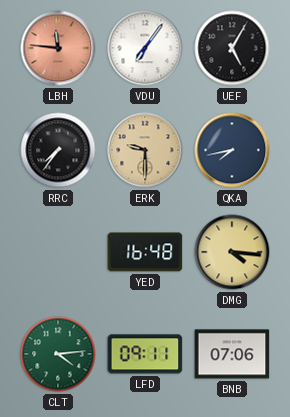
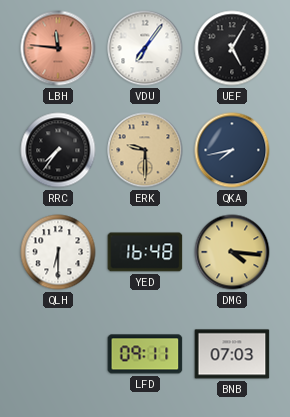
QLH: none -> 6:30
CLT: 4:14 -> none
BNB: 07:06 -> 07:03
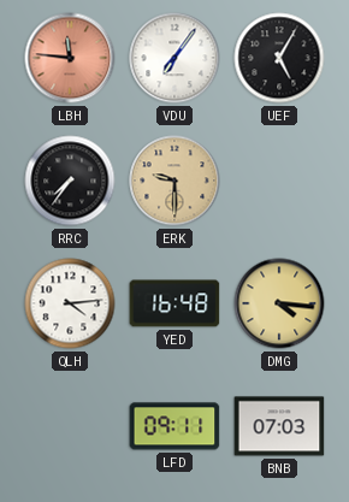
QKA: 7:43 -> none
QLH: 6:30 -> 4:14
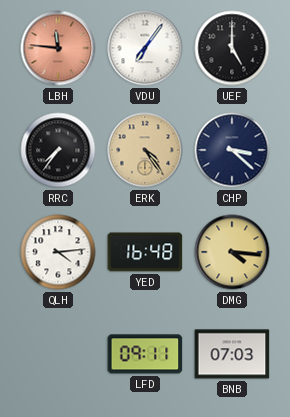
UEF: 5:05 -> 5:00
ERK: 9:30 -> 4:24
CHP: none -> 3:22
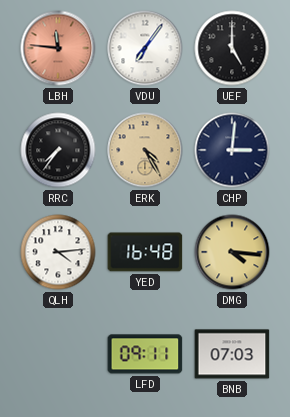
ERK: 4:24 -> 4:25
CHP: 3:22 -> 3:01
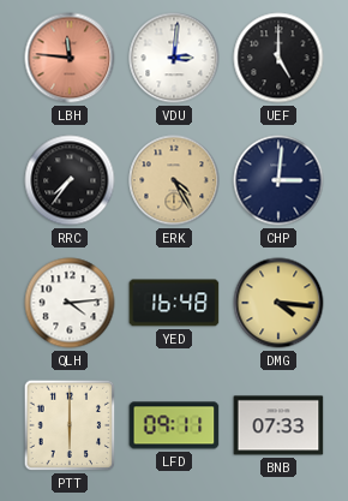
VDU: 7:06 -> 3:01
PTT: none -> 6:00
BNB: 07:03 -> 07:33
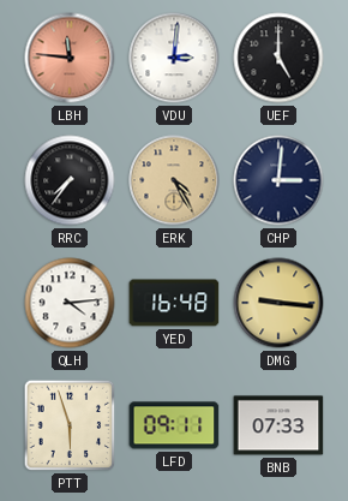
DMG: 4:16 -> 9:16
PTT: 6:00 -> 5:57
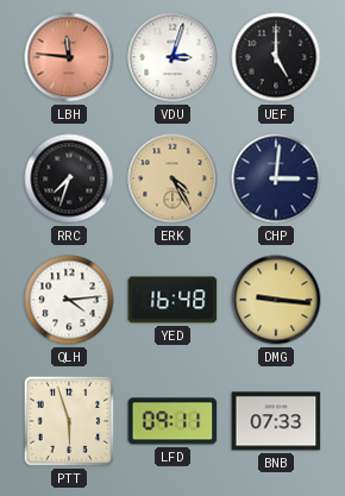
VDU: 3:01 -> 3:03
RRC: 7:36 -> 7:33
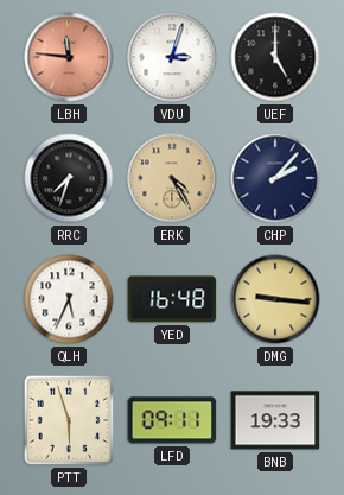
CHP: 3:01 -> 2:07
QLH: 4:14 -> 5:34
BNB: 07:33 -> 19:33
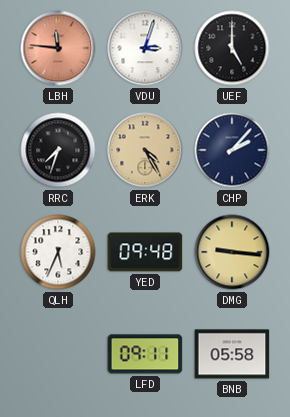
YED: 16:48 -> 09:48
PTT: 5:57 -> none
BNB: 19:33 -> 05:58
